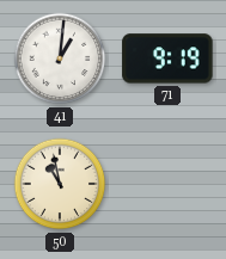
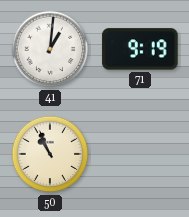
50: 10:58 -> 10:56
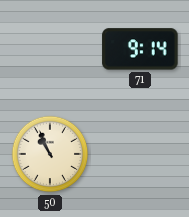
41: 1:01 -> none
71: 9:19 -> 9:14
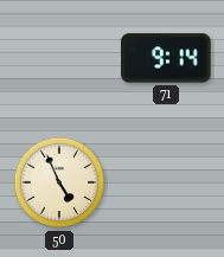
50: 10:56 -> 4:56
